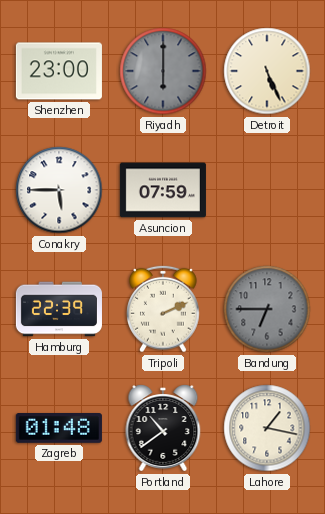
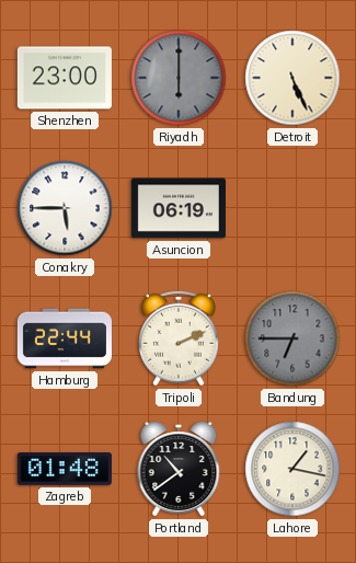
Asuncion: 07:59 -> 06:19
Hamburg: 22:39 -> 22:44
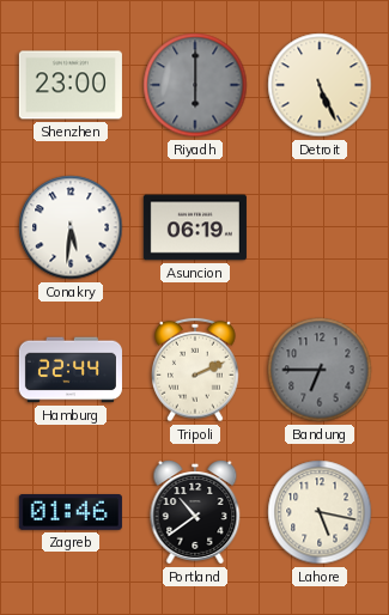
Conakry: 5:45 -> 5:31
Zagreb: 01:48 -> 01:46
Lahore: 1:17 -> 5:17
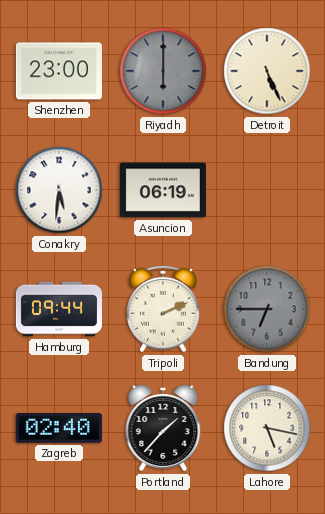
Hamburg: 22:44 -> 09:44
Zagreb: 01:46 -> 02:40
Portland: 10:39 -> 1:37
